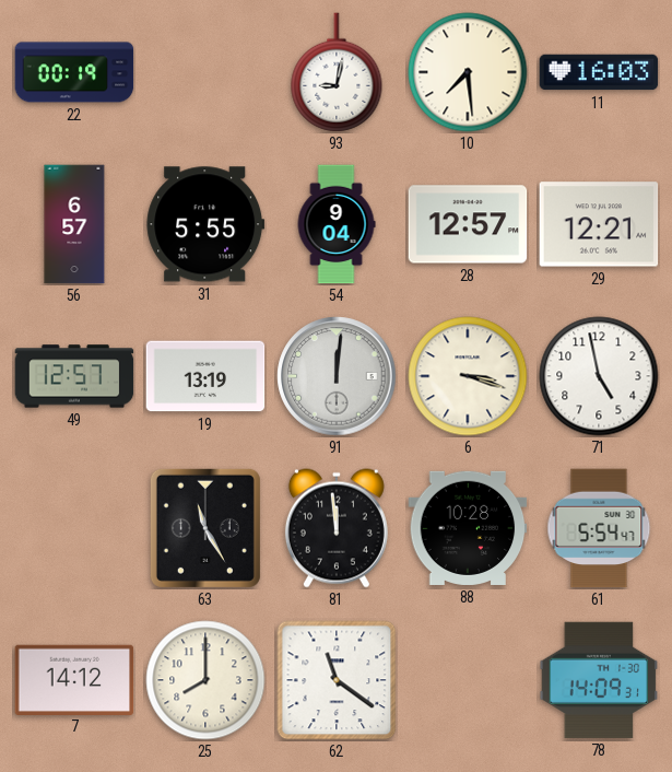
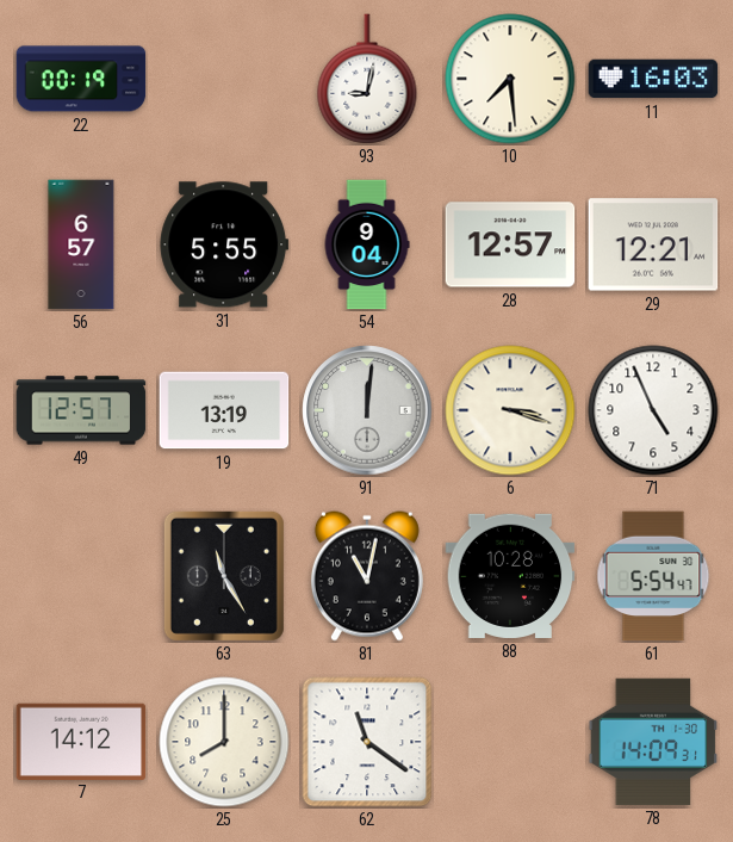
71: 4:58 -> 4:56
81: 11:59 -> 11:02
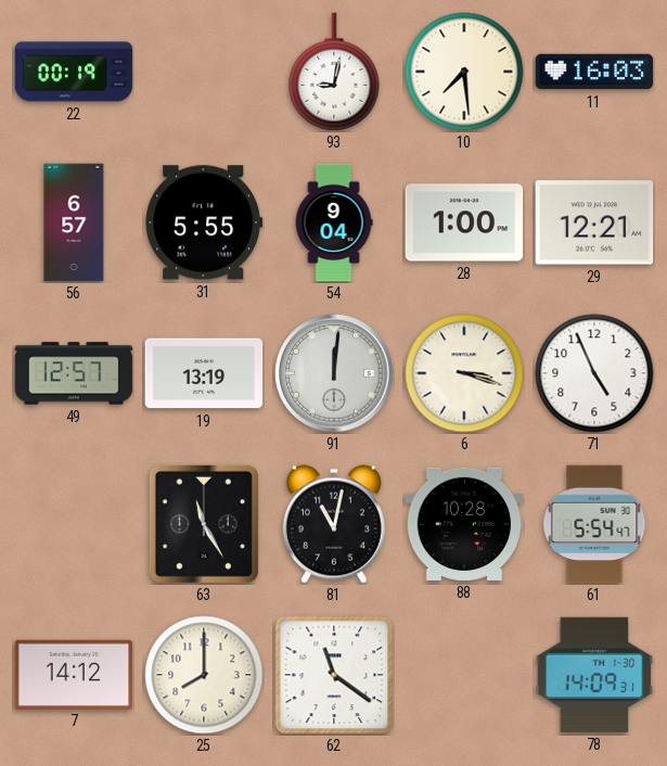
28: 12:57 -> 1:00
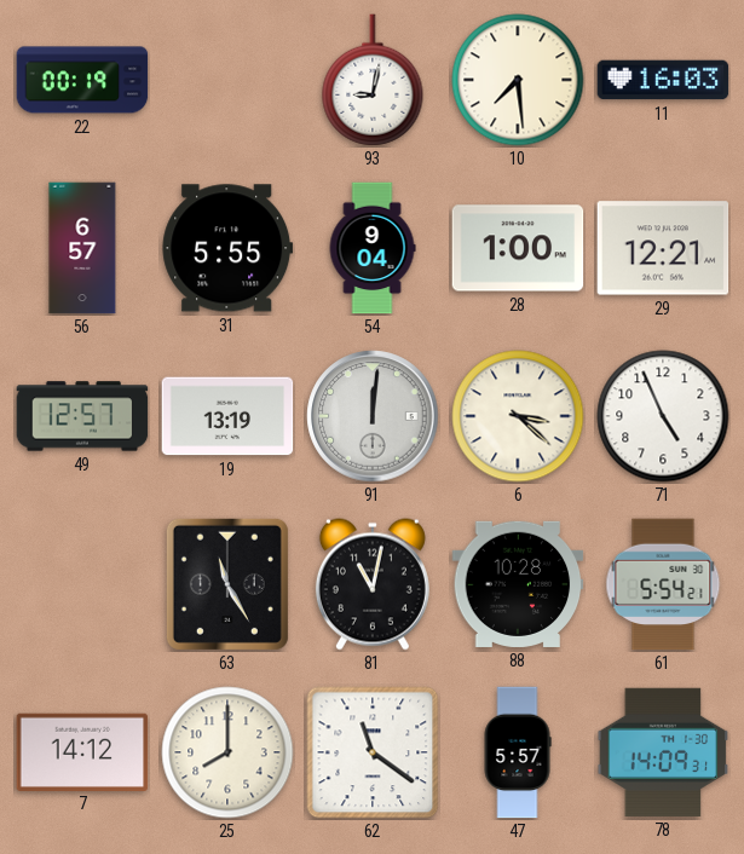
6: 3:18 -> 3:22
61: 5:54:47 -> 5:54:21
47: none -> 5:57
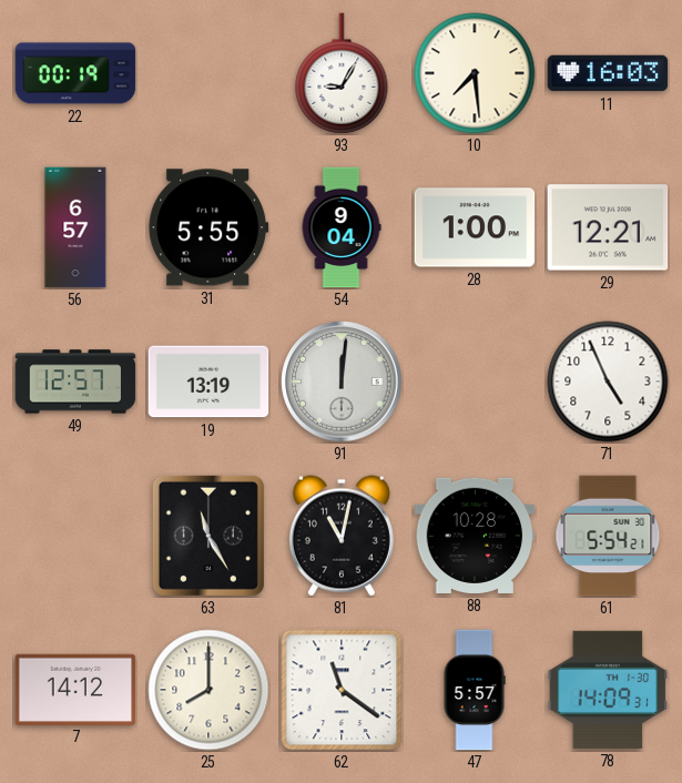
93: 9:02 -> 9:05
6: 3:22 -> none
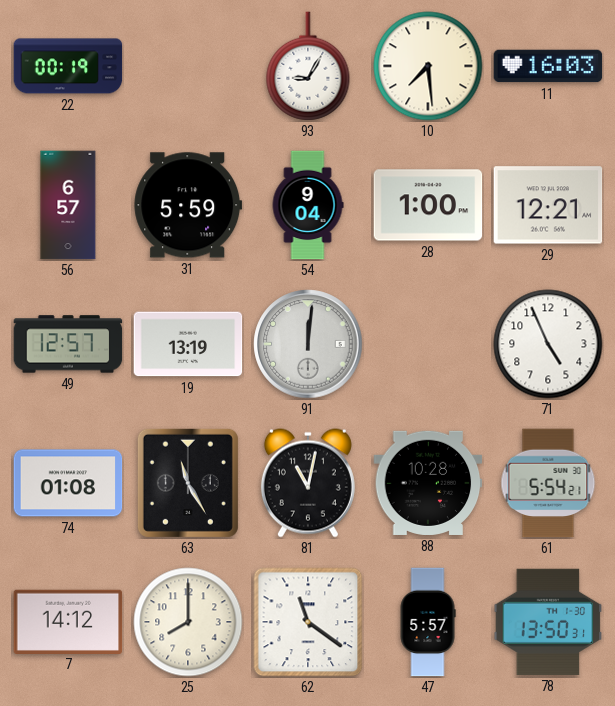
31: 5:55 -> 5:59
74: none -> 01:08
78: 14:09 -> 13:50
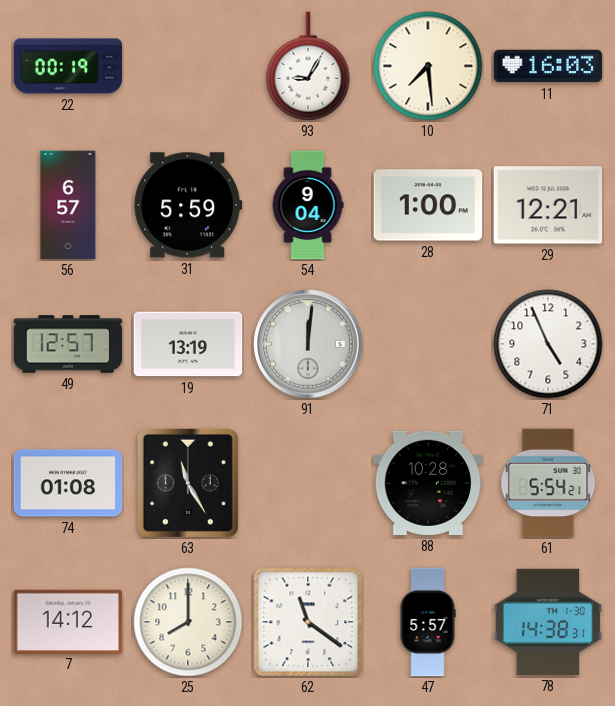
81: 11:02 -> none
78: 13:50 -> 14:38
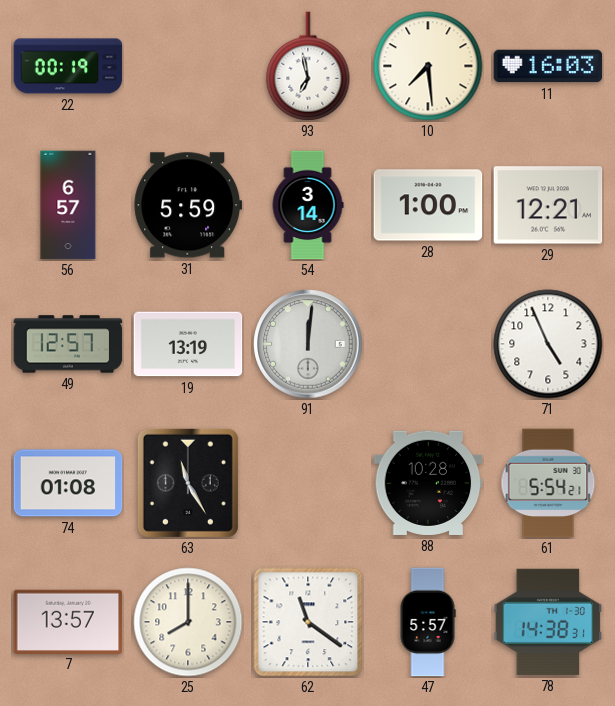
93: 9:05 -> 6:58
54: 9:04 -> 3:14
7: 14:12 -> 13:57
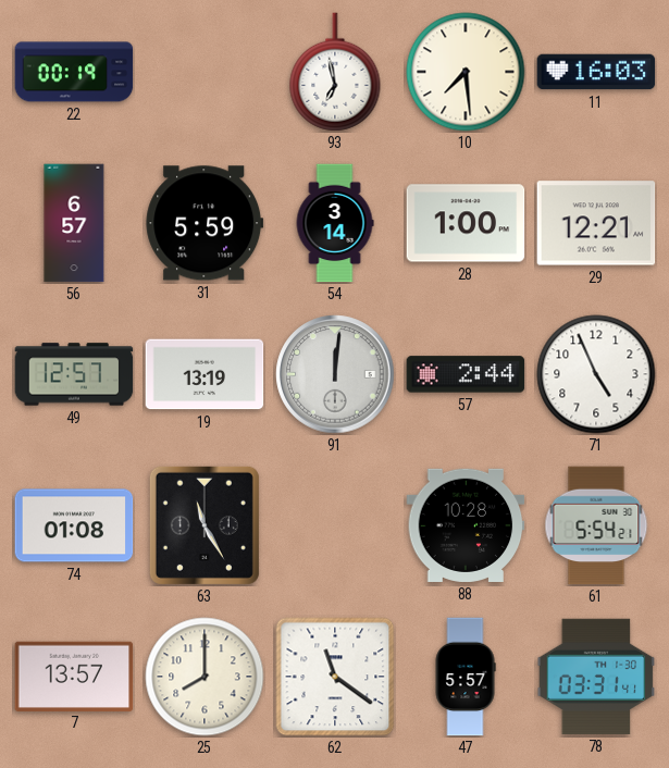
57: none -> 2:44
78: 14:38 -> 03:31
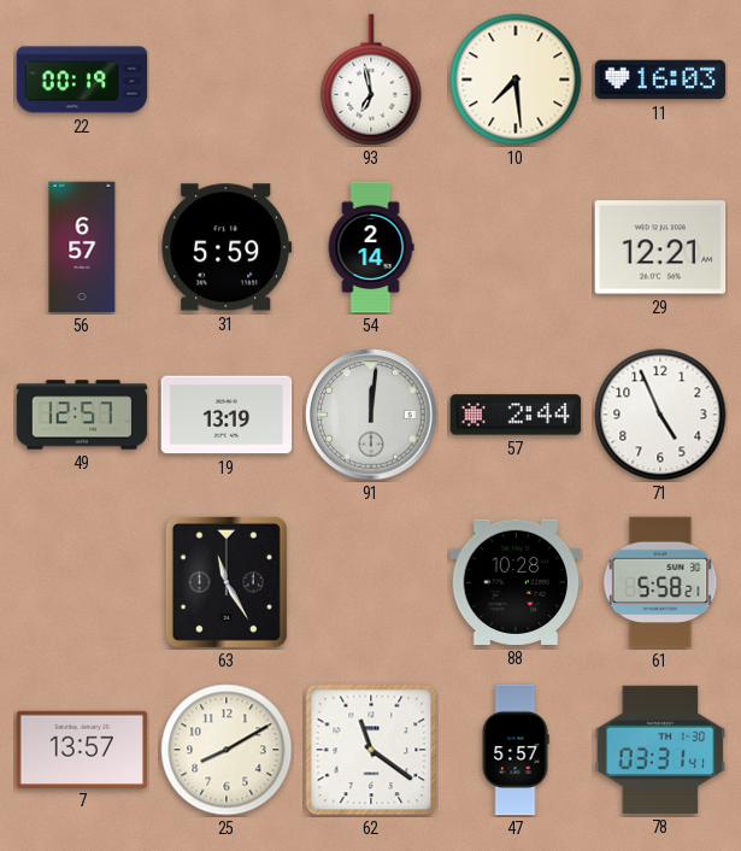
54: 3:14 -> 2:14
28: 1:00 -> none
74: 01:08 -> none
61: 5:54 -> 5:58
25: 8:00 -> 8:10
